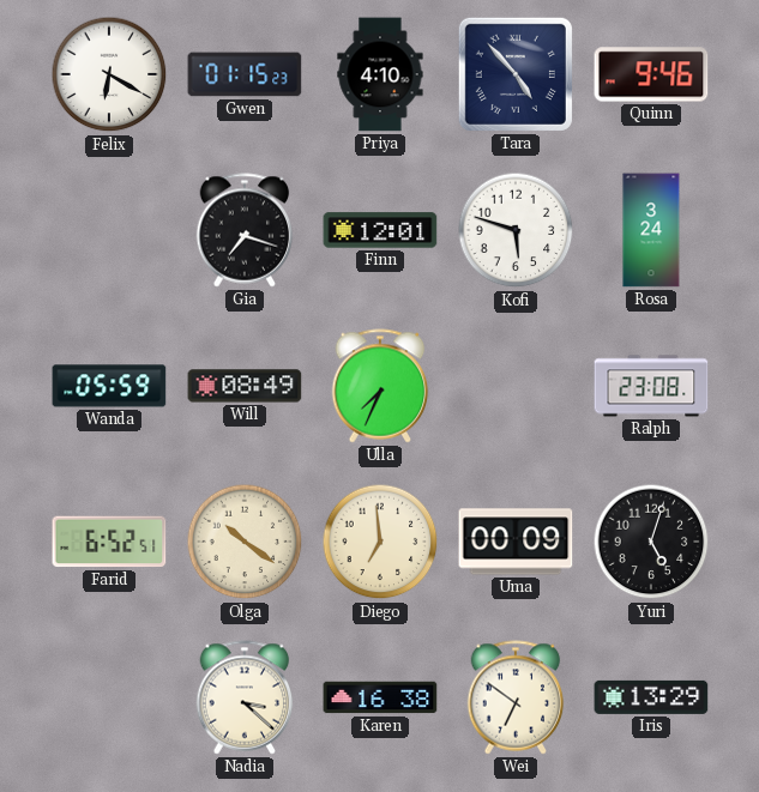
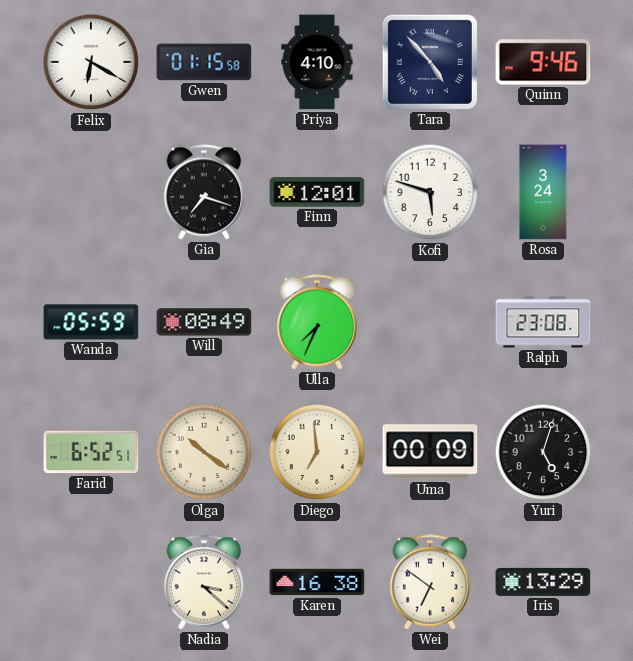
Gwen: 01:15:23 -> 01:15:58
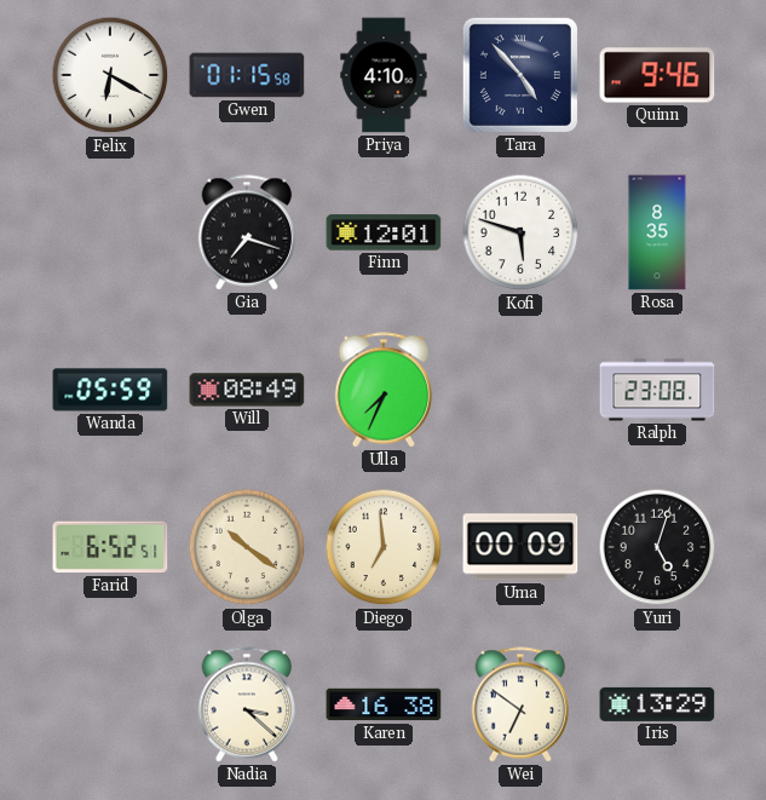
Rosa: 3:24 -> 8:35
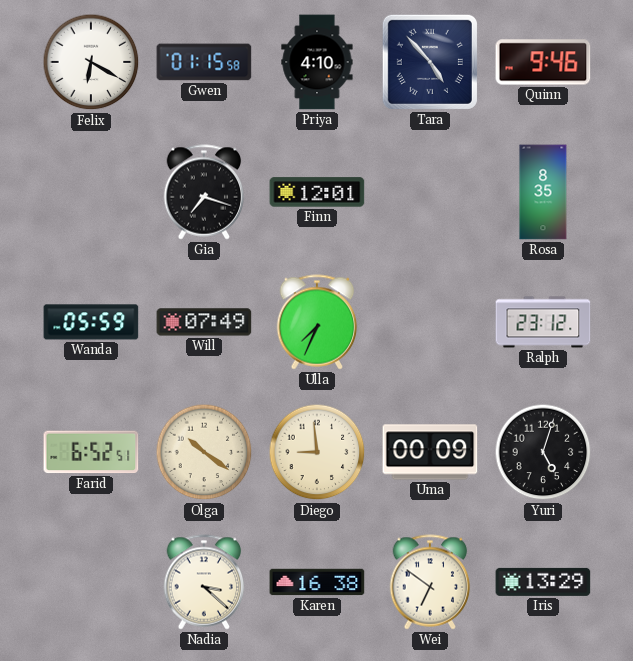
Kofi: 5:48 -> none
Will: 08:49 -> 07:49
Ralph: 23:08 -> 23:12
Diego: 6:59 -> 8:59
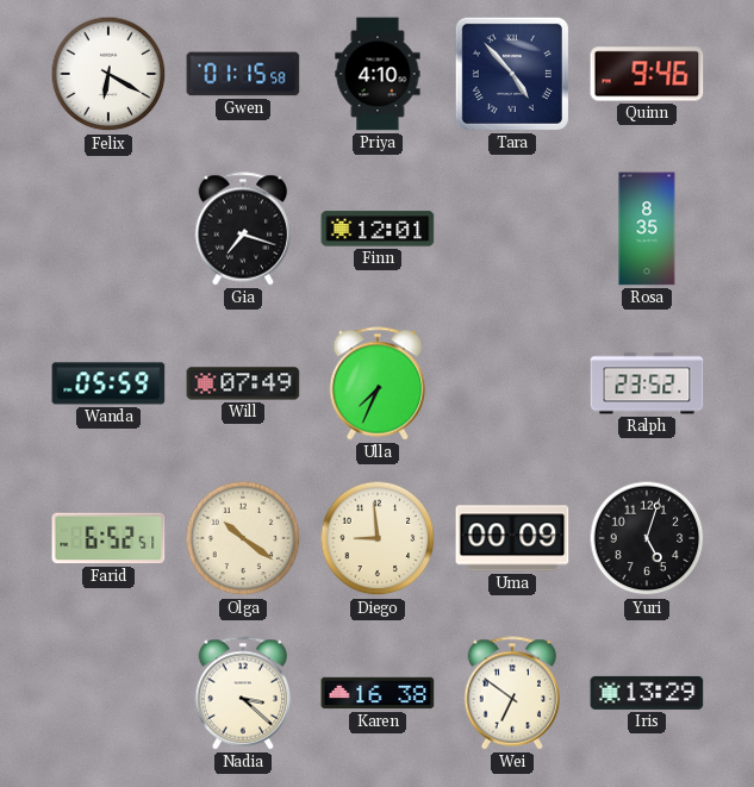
Ralph: 23:12 -> 23:52
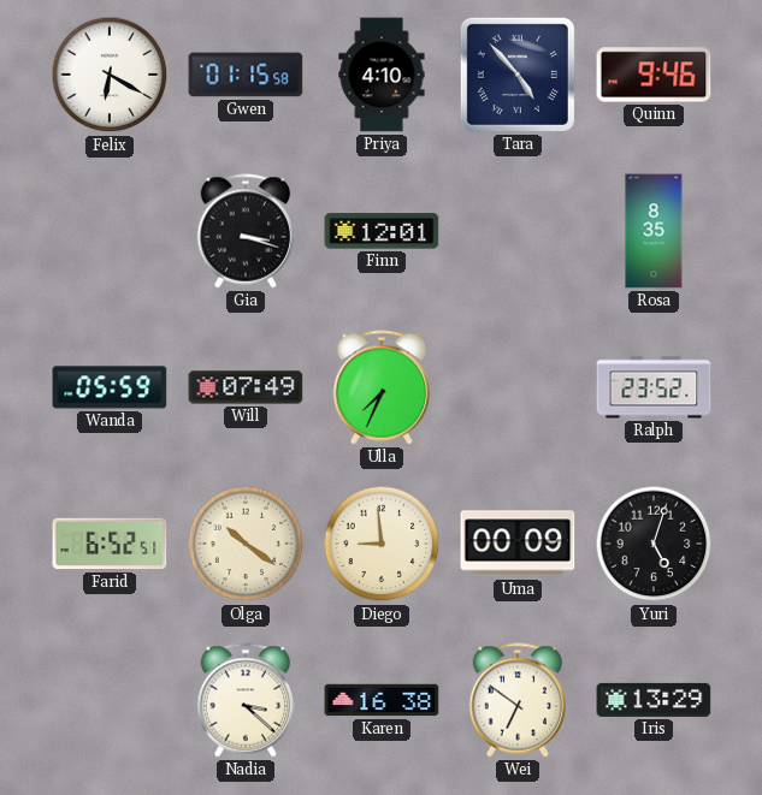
Gia: 7:18 -> 3:18
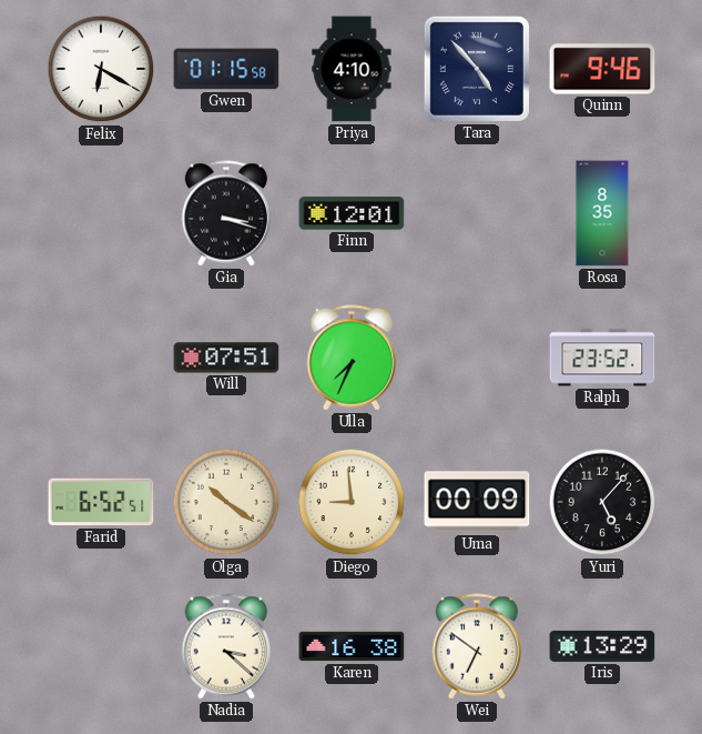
Wanda: 05:59 -> none
Will: 07:49 -> 07:51
Yuri: 5:03 -> 5:07
